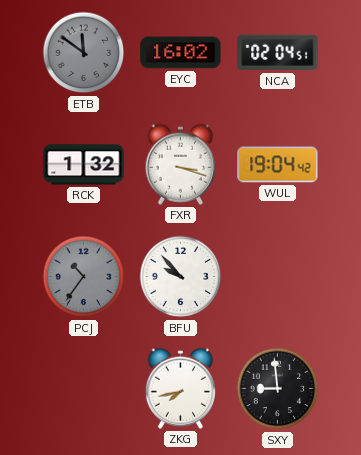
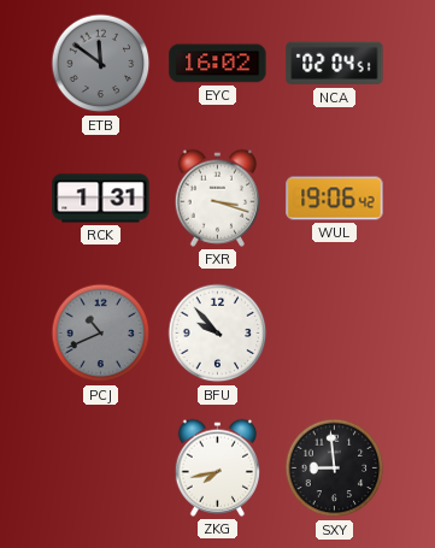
RCK: 1:32 -> 1:31
WUL: 19:04 -> 19:06
PCJ: 10:36 -> 10:41
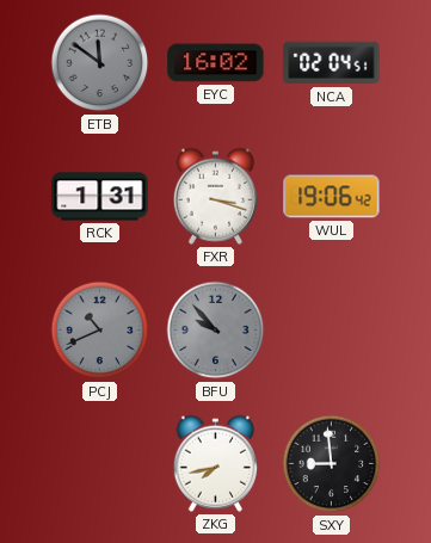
BFU dial: white -> grey
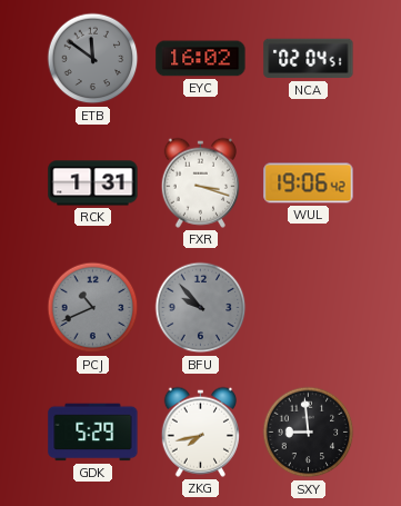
GDK: none -> 5:29
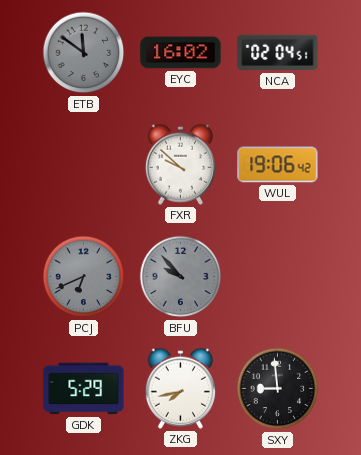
RCK: 1:31 -> none
FXR: 3:18 -> 9:52
PCJ: 10:41 -> 6:41
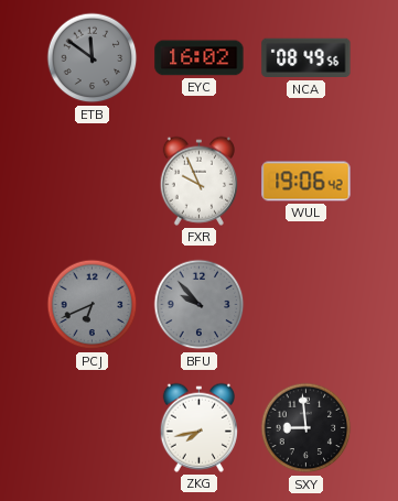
NCA: 02:04 -> 08:49
FXR: 9:52 -> 9:56
GDK: 5:29 -> none
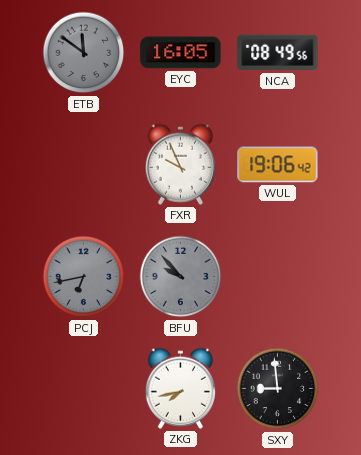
EYC: 16:02 -> 16:05
PCJ: 6:41 -> 6:43
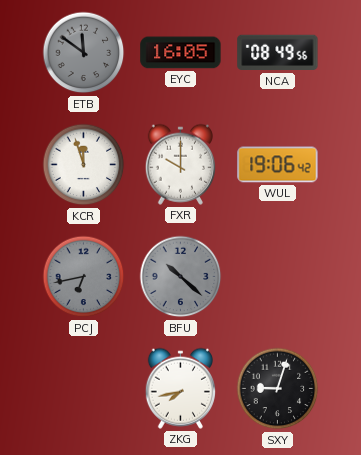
KCR: none -> 11:57
FXR: 9:56 -> 10:00
BFU: 9:53 -> 10:22
SXY: 8:59 -> 9:03
